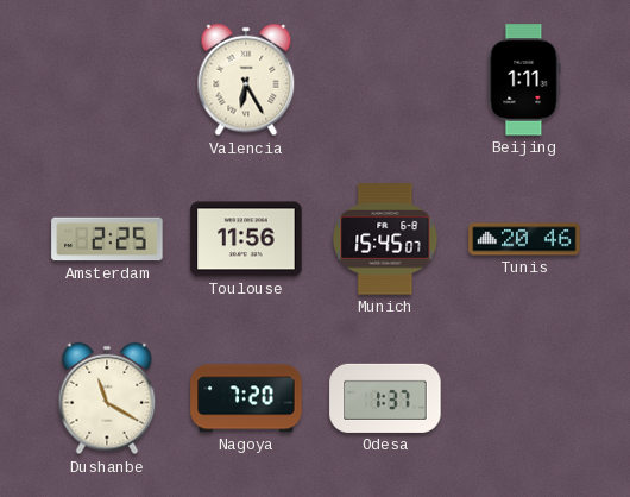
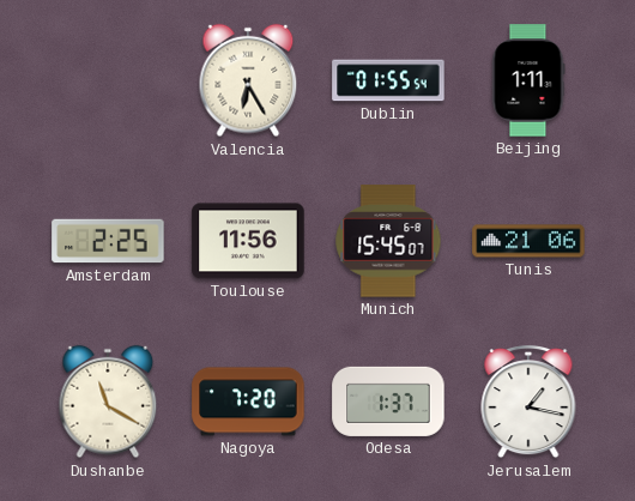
Dublin: none -> 01:55
Tunis: 20:46 -> 21:06
Jerusalem: none -> 1:17
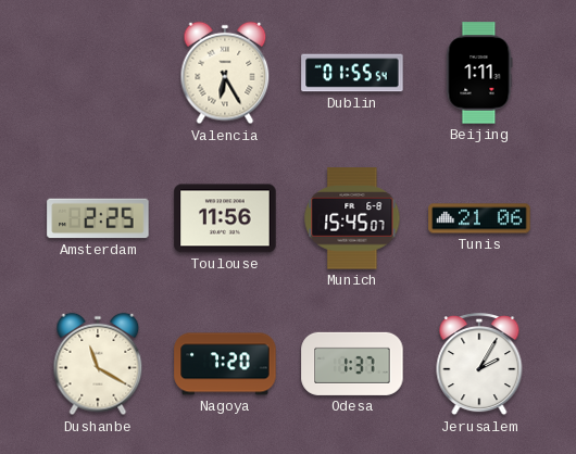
Jerusalem: 1:17 -> 2:05
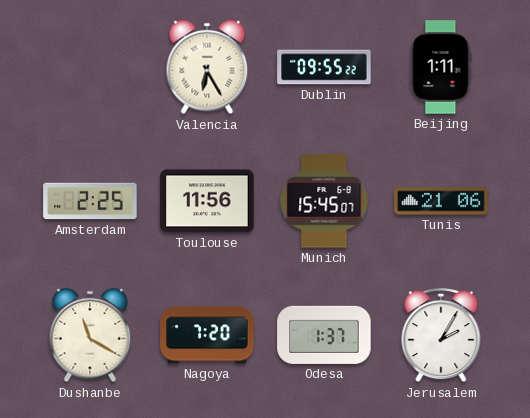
Dublin: 01:55 -> 09:55
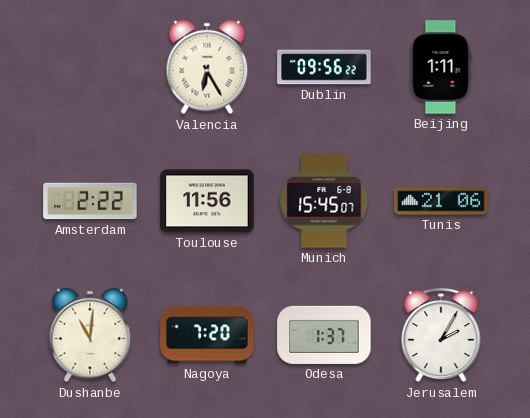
Dublin: 09:55 -> 09:56
Amsterdam: 2:25 -> 2:22
Dushanbe: 11:20 -> 11:01
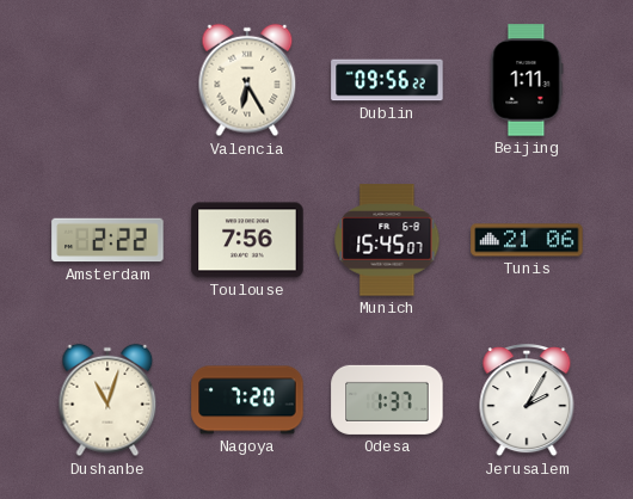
Toulouse: 11:56 -> 7:56
Dushanbe: 11:01 -> 11:03
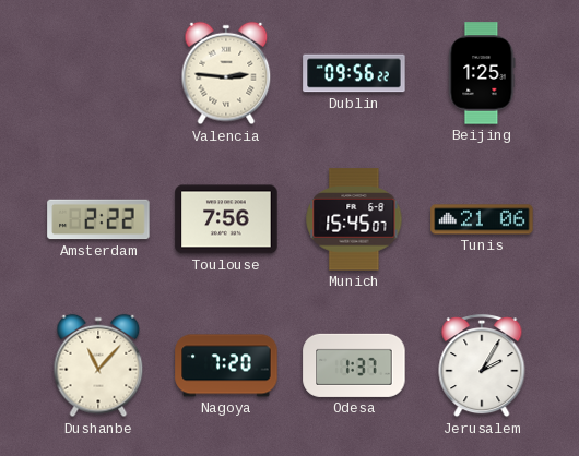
Valencia: 6:25 -> 2:46
Beijing: 1:11 -> 1:25
Dushanbe: 11:03 -> 11:07
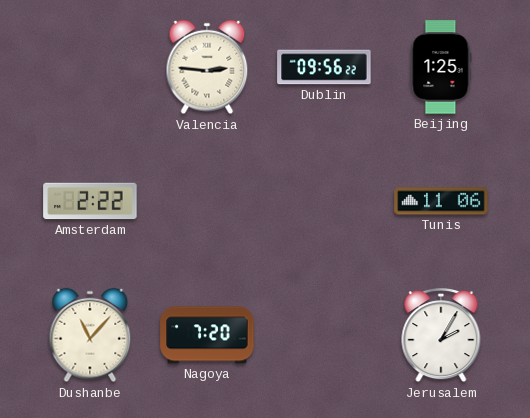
Toulouse: 7:56 -> none
Munich: 15:45 -> none
Tunis: 21:06 -> 11:06
Odesa: 1:37 -> none
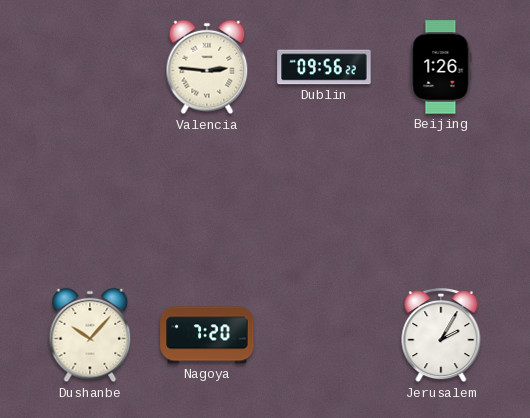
Beijing: 1:25 -> 1:26
Amsterdam: 2:22 -> none
Tunis: 11:06 -> none
Dushanbe: 11:07 -> 10:07
